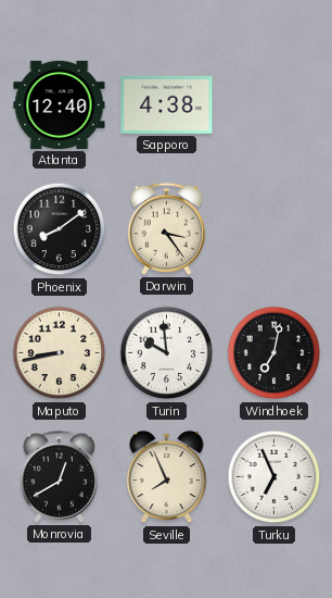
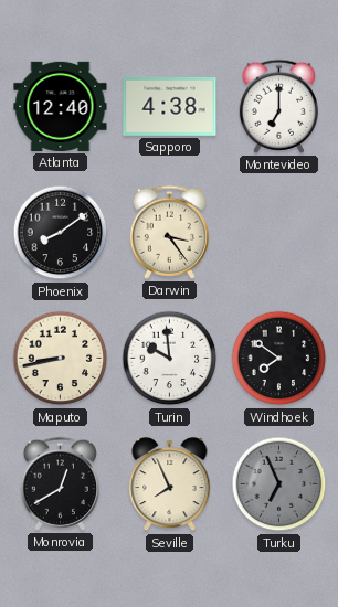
Montevideo: none -> 7:00
Windhoek: 7:02 -> 7:51
Turku dial: white -> grey
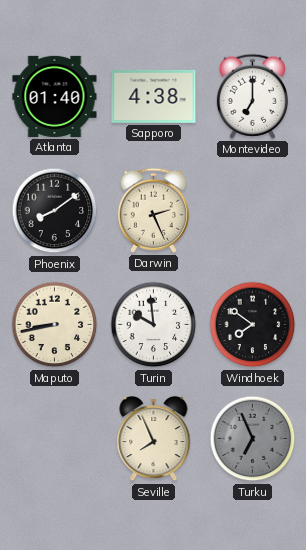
Atlanta: 12:40 -> 01:40
Darwin: 3:24 -> 2:26
Monrovia: 12:40 -> none
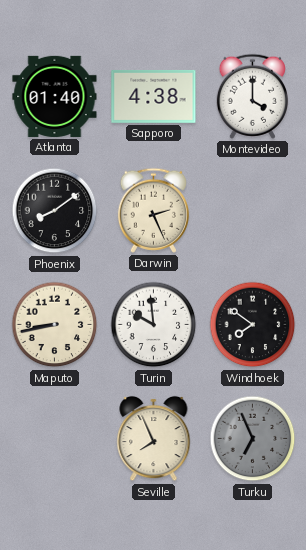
Montevideo: 7:00 -> 4:00
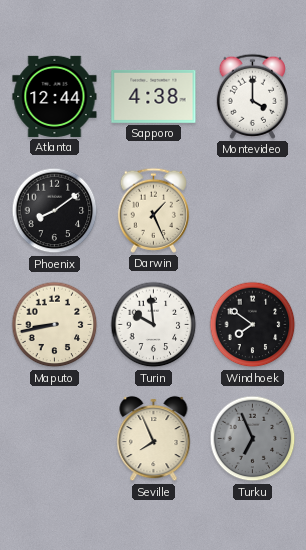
Atlanta: 01:40 -> 12:44
Darwin: 2:26 -> 1:26
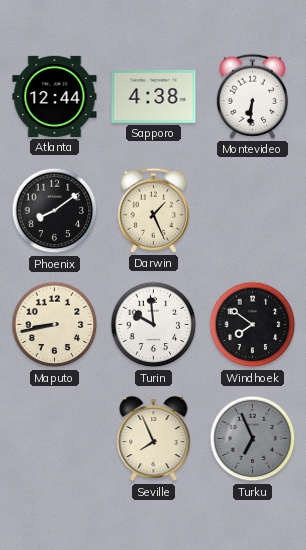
Montevideo: 4:00 -> 6:31
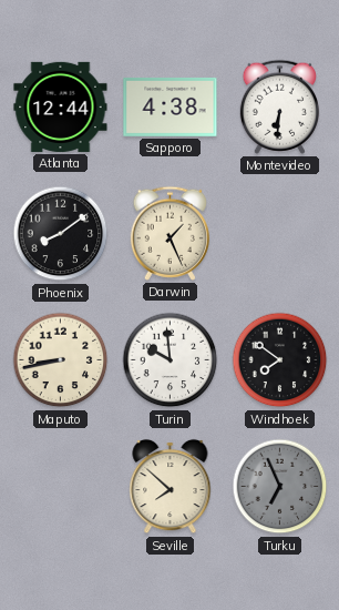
Seville: 7:56 -> 7:52
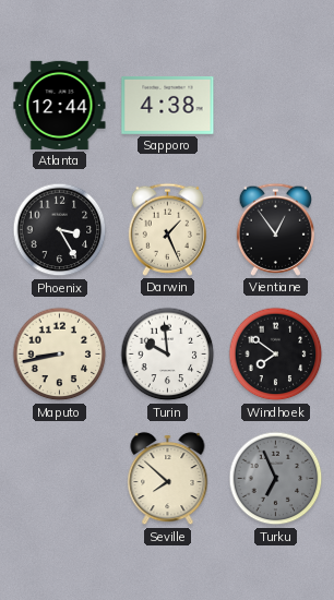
Montevideo: 6:31 -> none
Phoenix: 8:09 -> 3:25
Vientiane: none -> 12:54
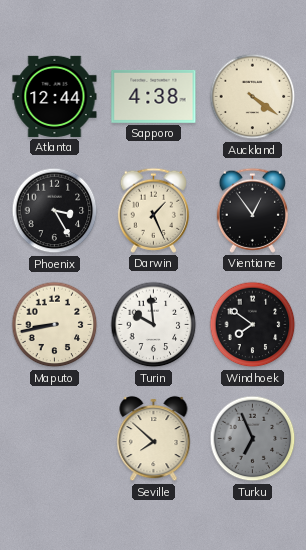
Auckland: none -> 4:21
